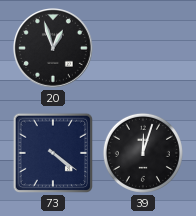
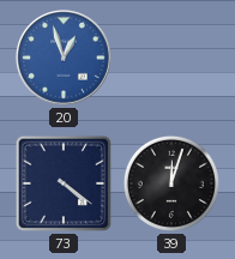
20 dial: black -> blue
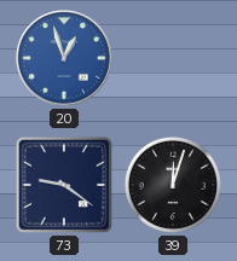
73: 4:21 -> 9:21
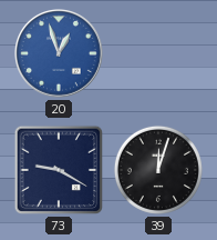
73: 9:21 -> 9:20
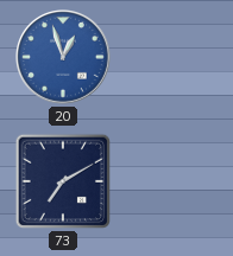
73: 9:20 -> 7:10
39: 12:03 -> none
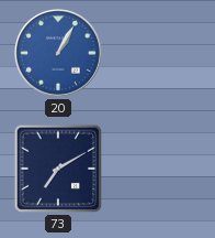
20: 12:57 -> 1:05
